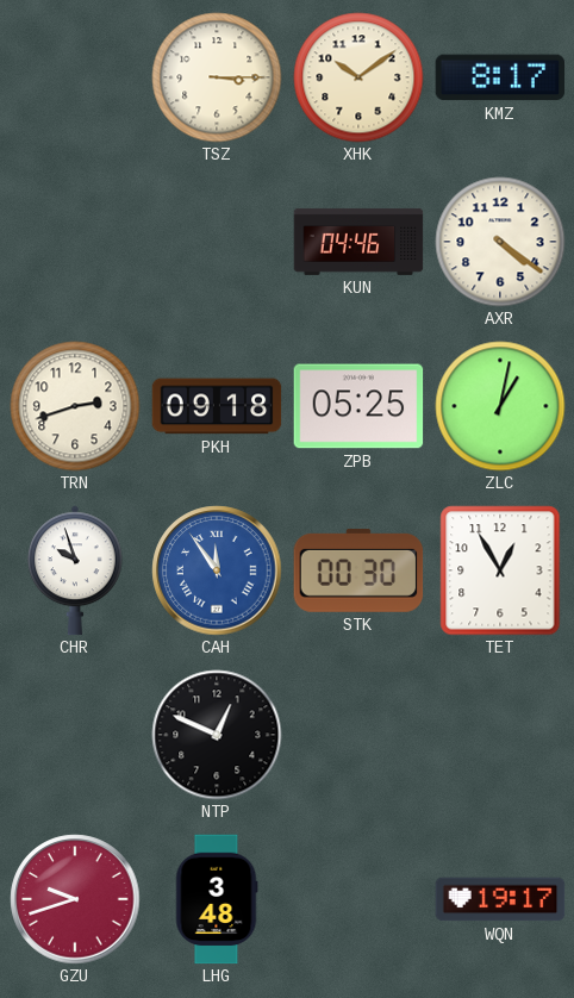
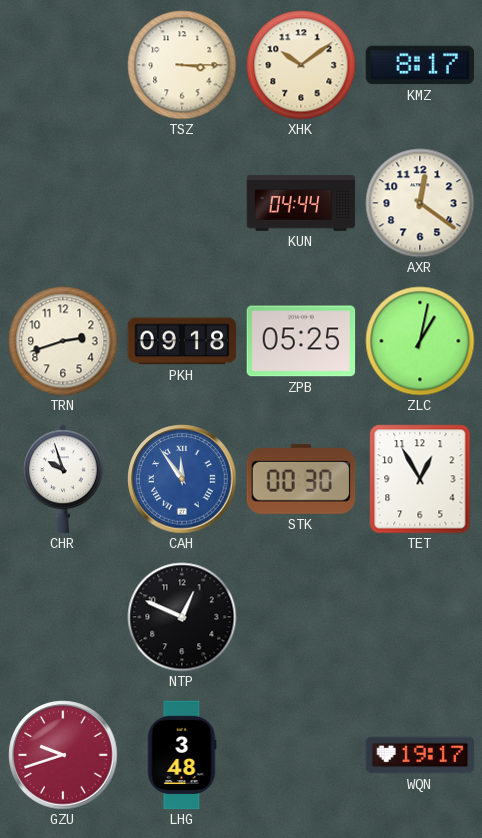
KUN: 04:46 -> 04:44
AXR: 4:21 -> 12:21
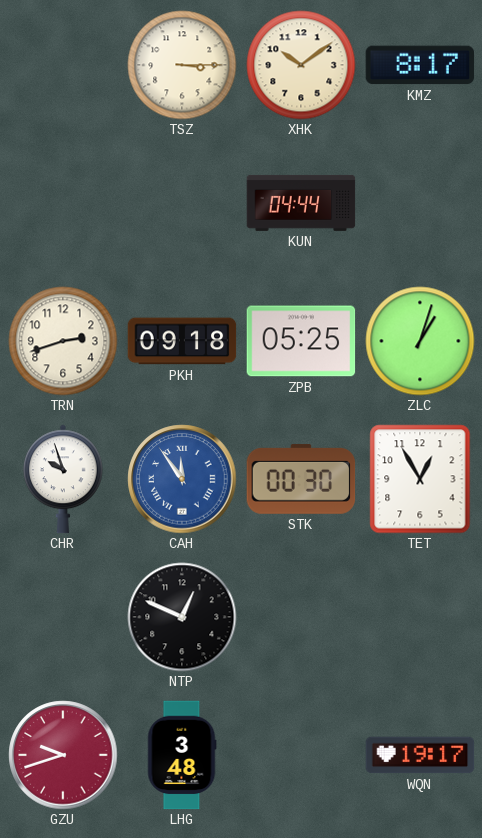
AXR: 12:21 -> none
ZLC: 1:02 -> 1:03
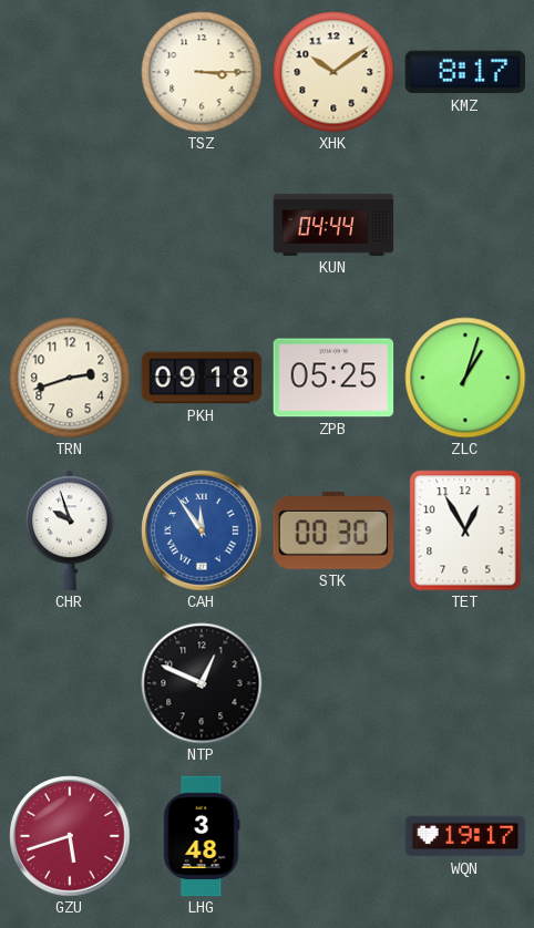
GZU: 9:42 -> 5:42
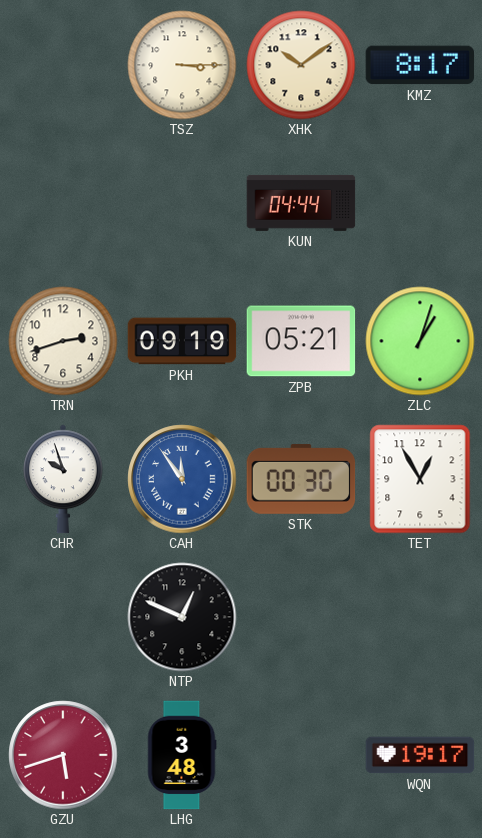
PKH: 09:18 -> 09:19
ZPB: 05:25 -> 05:21
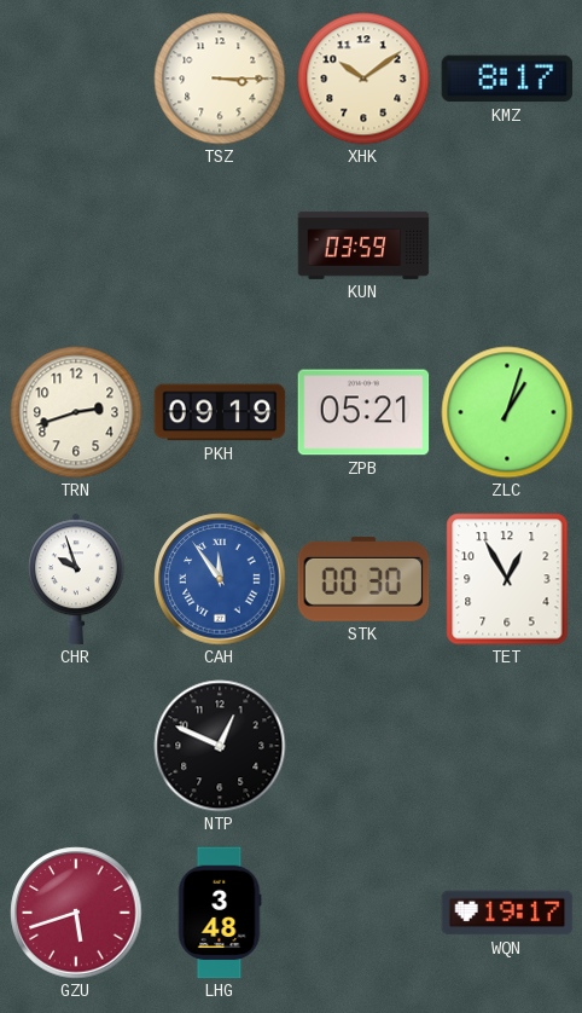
KUN: 04:44 -> 03:59
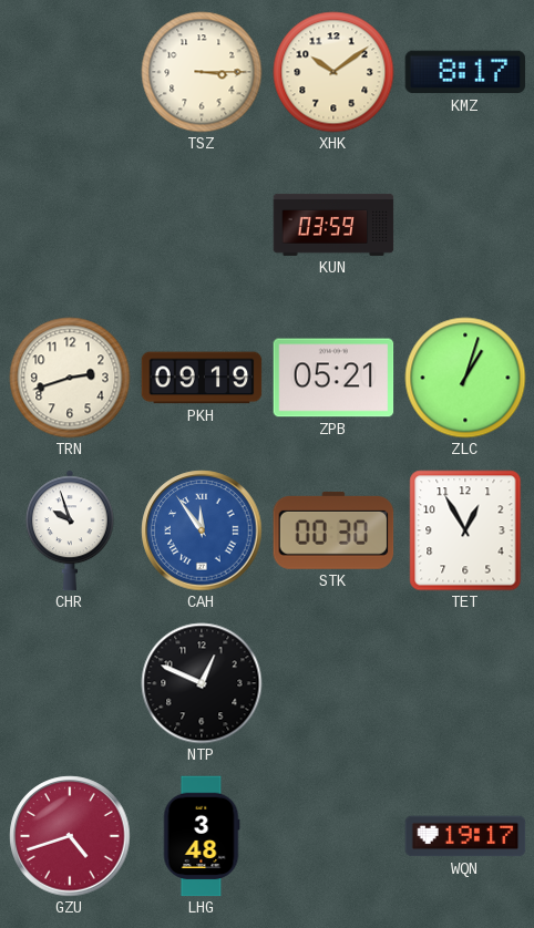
GZU: 5:42 -> 4:42
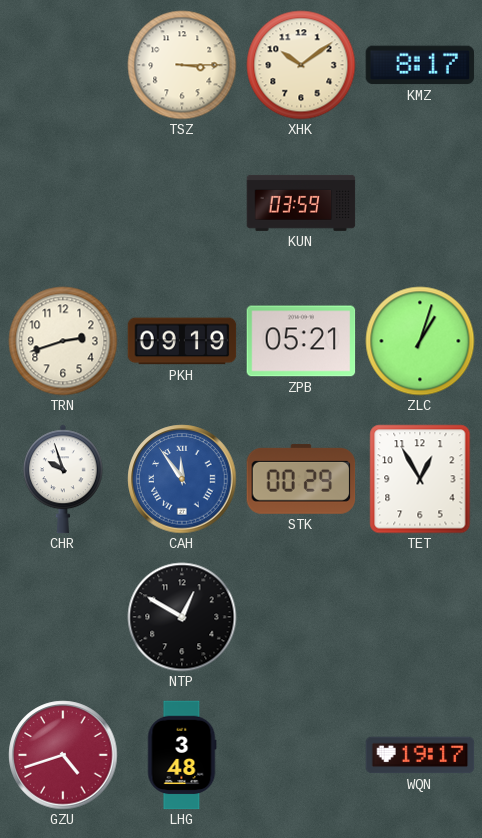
STK: 00:30 -> 00:29
NTP: 12:49 -> 12:50
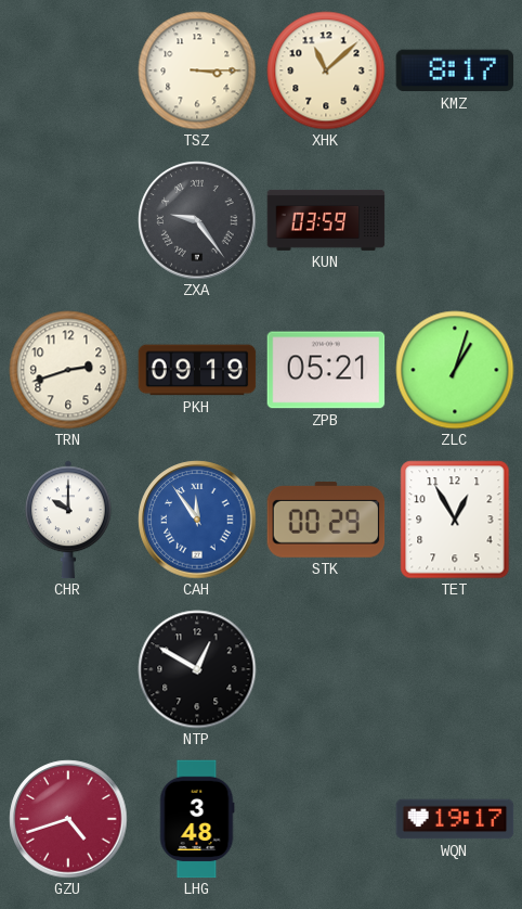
XHK: 10:09 -> 11:08
ZXA: none -> 9:24
CHR: 9:57 -> 10:00
